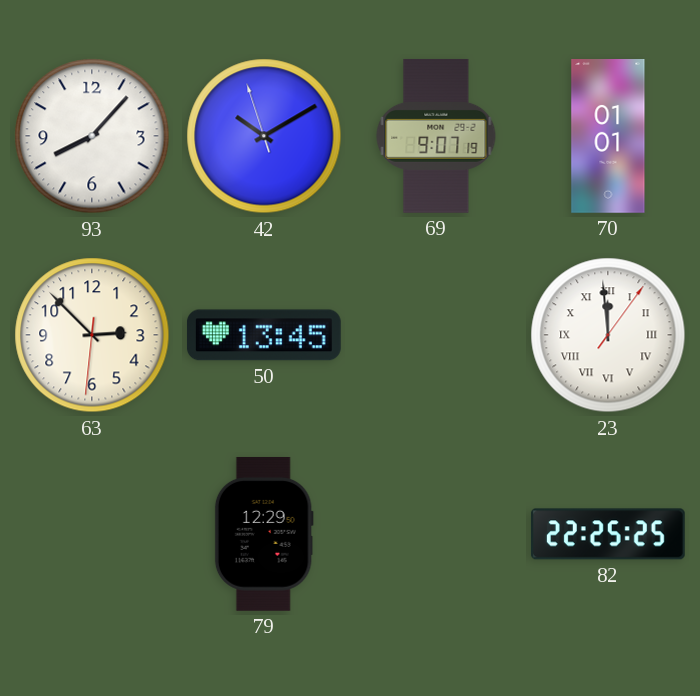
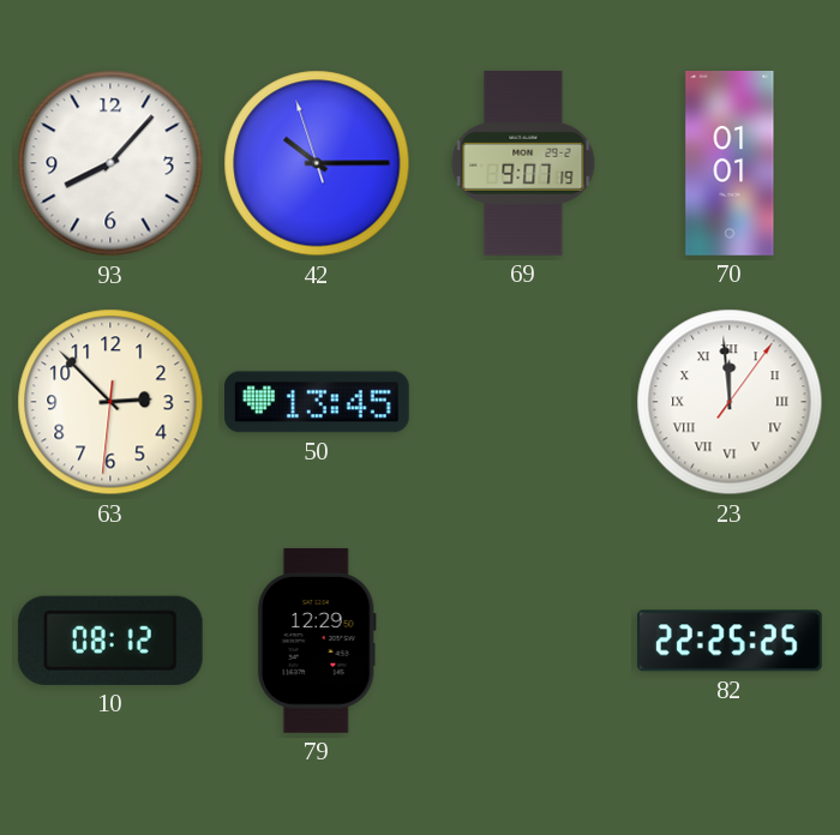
42: 10:09 -> 10:14
10: none -> 08:12
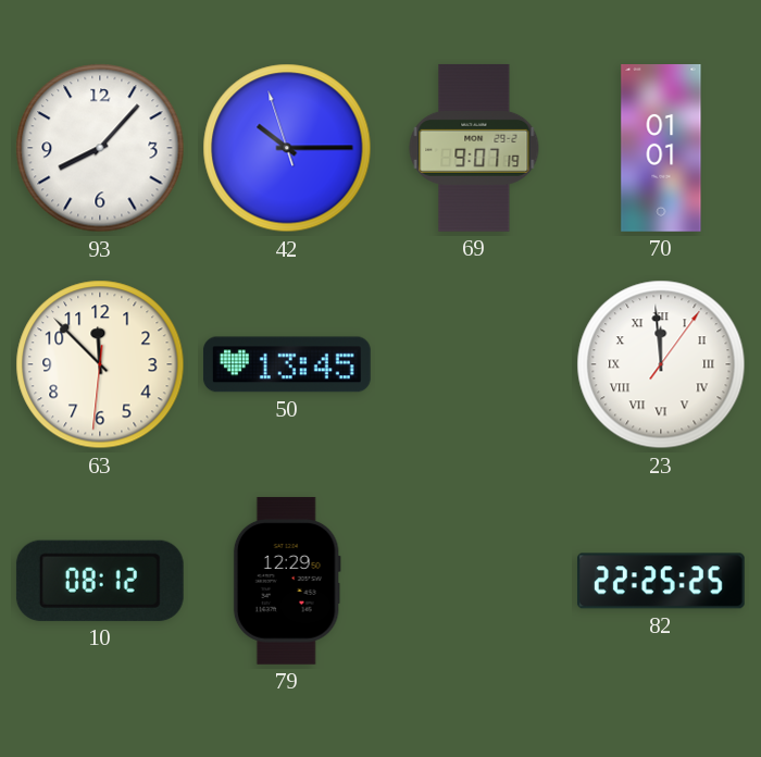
63: 2:52 -> 11:52
